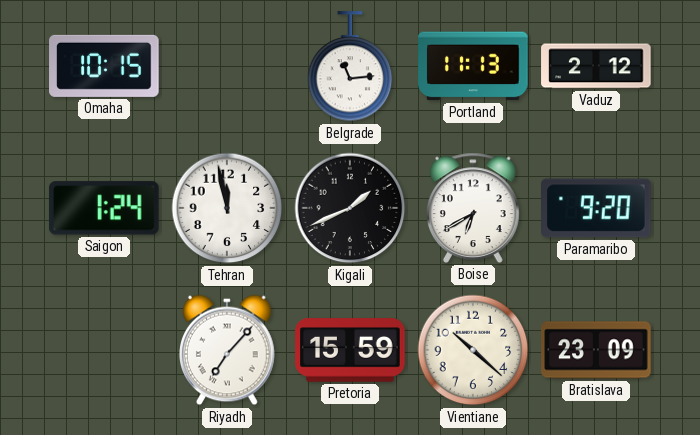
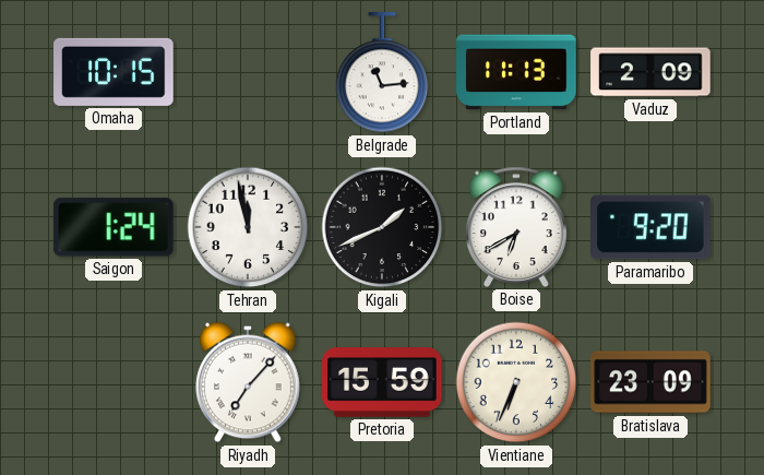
Vaduz: 2:12 -> 2:09
Vientiane: 10:22 -> 6:34
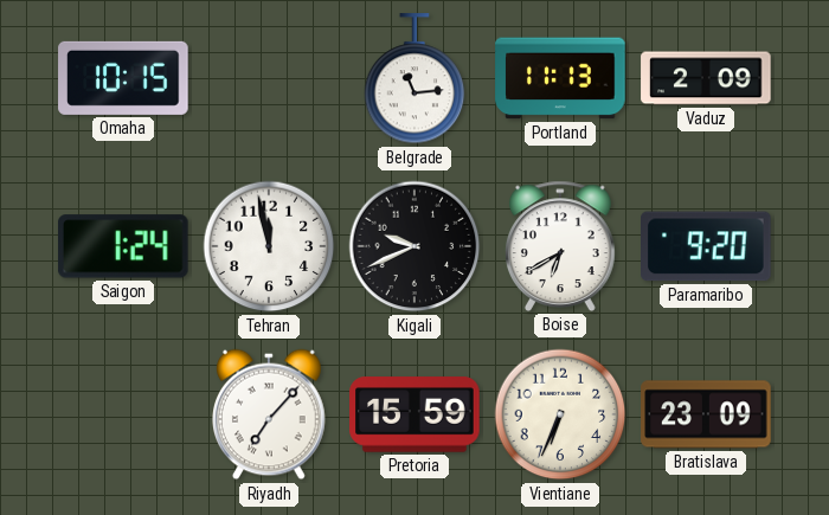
Kigali: 1:41 -> 9:41
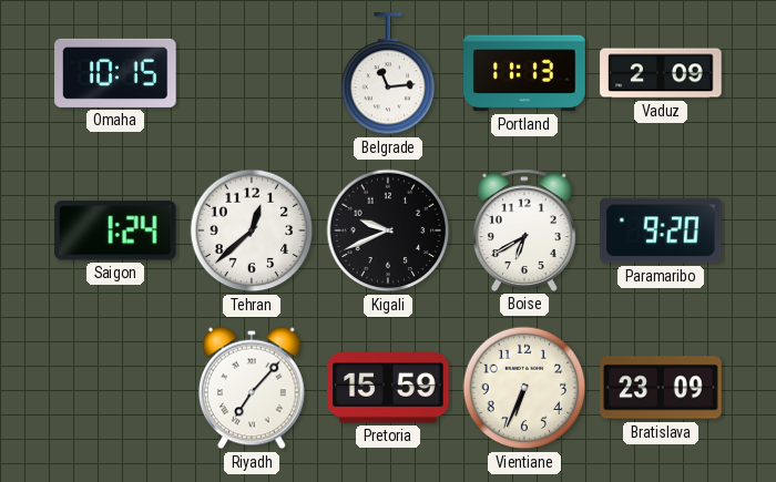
Tehran: 11:58 -> 12:38
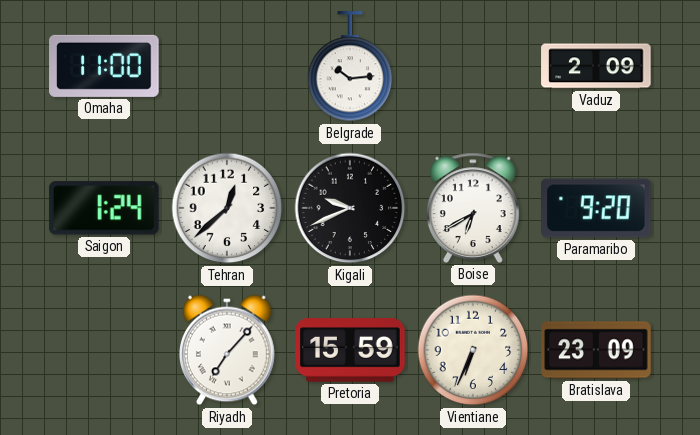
Omaha: 10:15 -> 11:00
Belgrade: 11:14 -> 10:14
Portland: 11:13 -> none
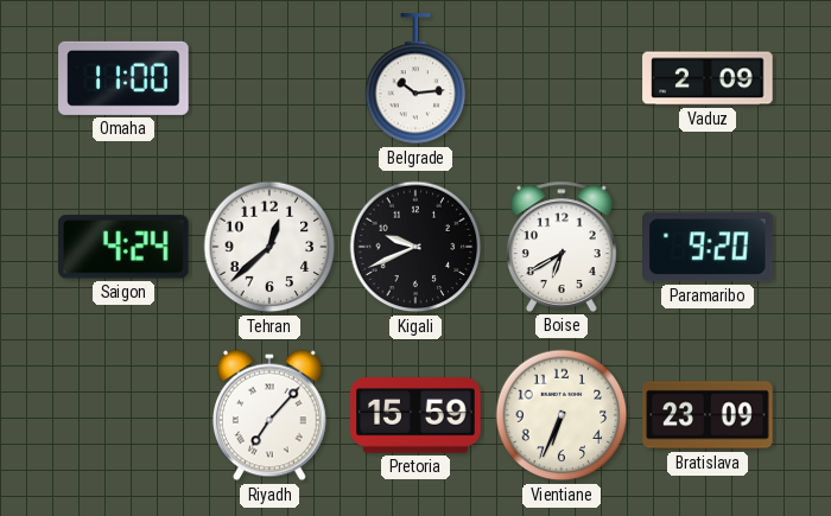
Saigon: 1:24 -> 4:24
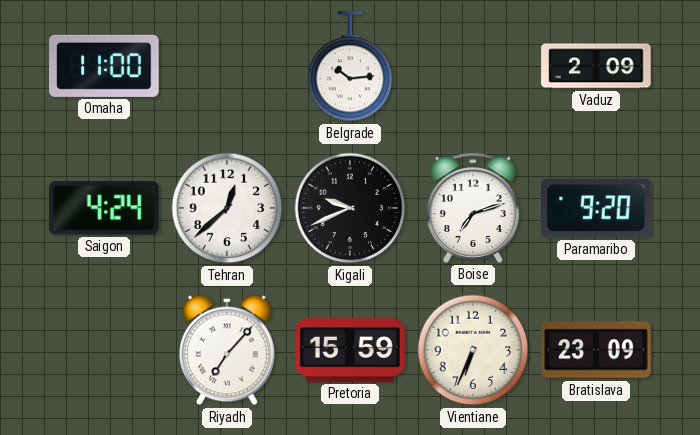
Boise: 6:40 -> 7:12
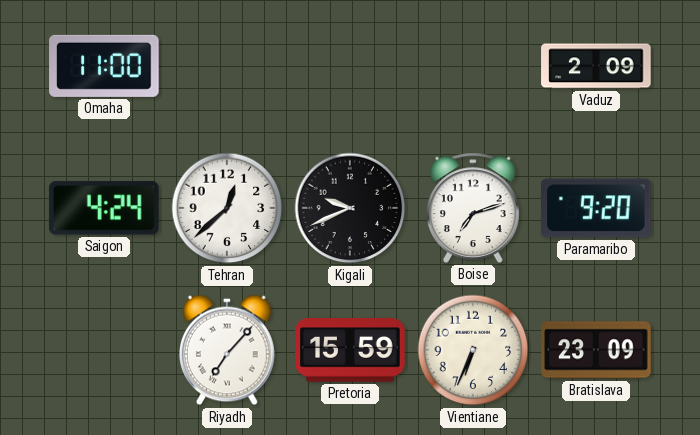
Belgrade: 10:14 -> none
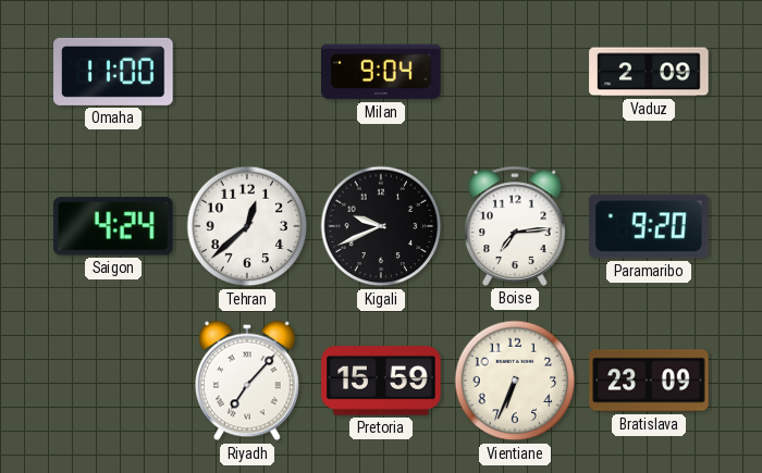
Milan: none -> 9:04
Boise: 7:12 -> 7:14
